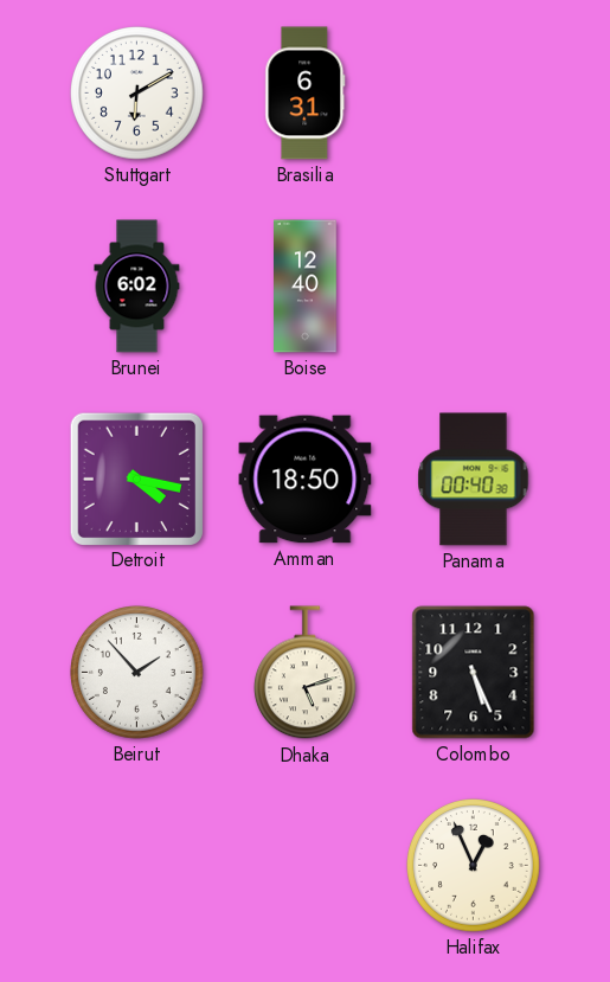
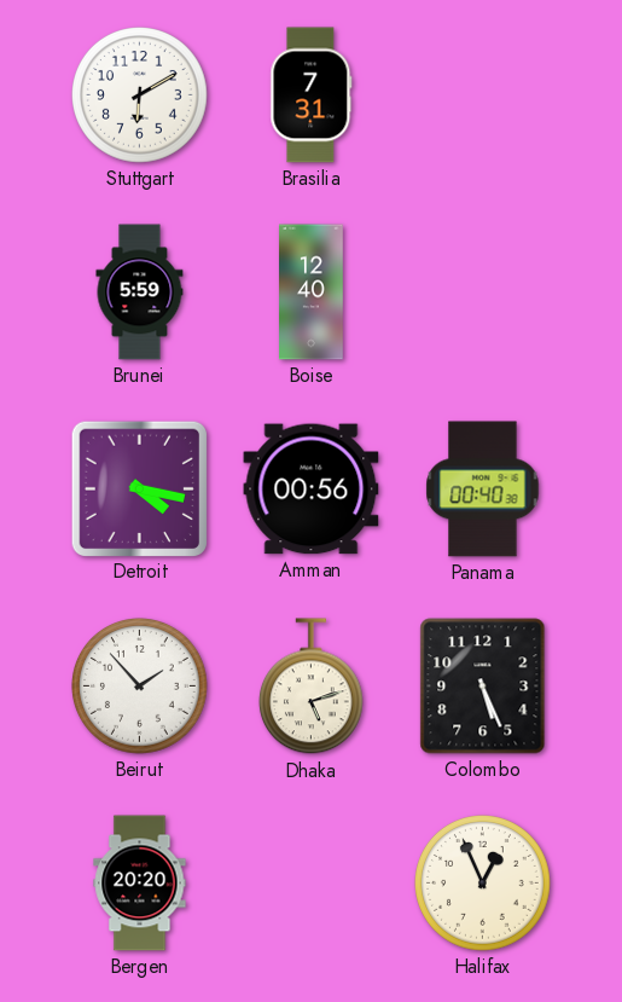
Brasilia: 6:31 -> 7:31
Brunei: 6:02 -> 5:59
Amman: 18:50 -> 00:56
Bergen: none -> 20:20
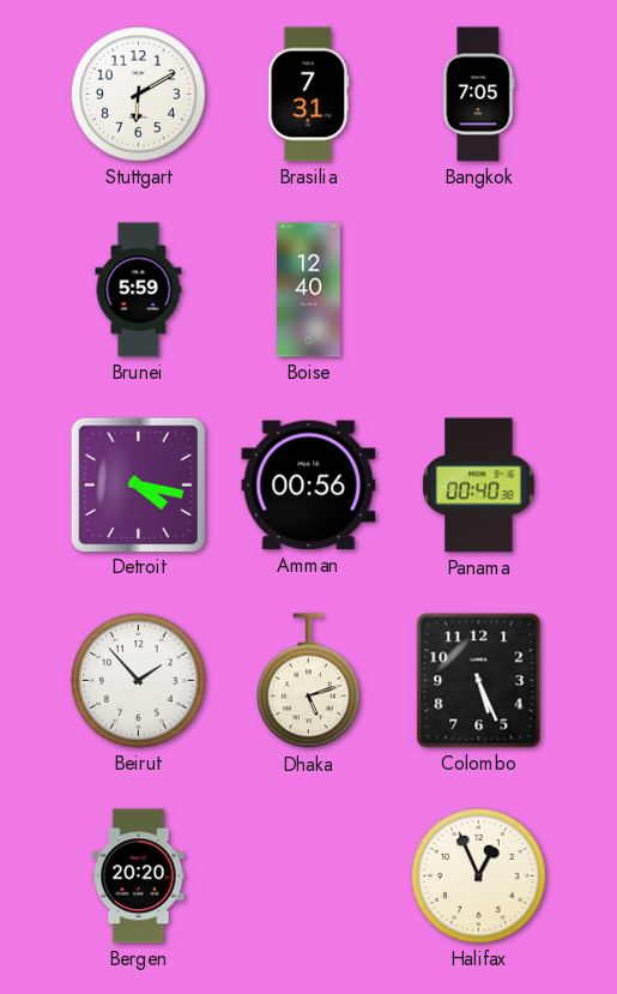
Bangkok: none -> 7:05
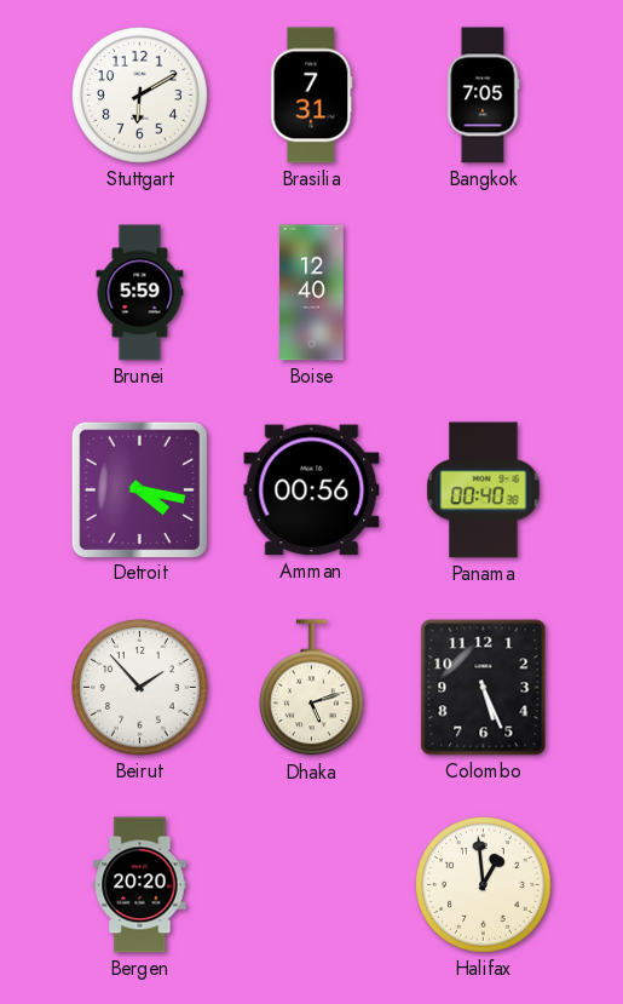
Halifax: 12:56 -> 12:59
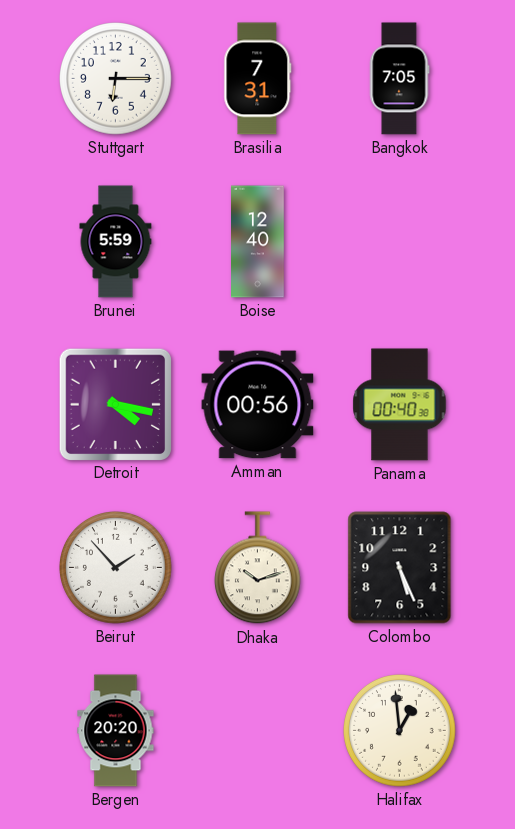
Stuttgart: 6:10 -> 6:15
Dhaka: 5:12 -> 10:12
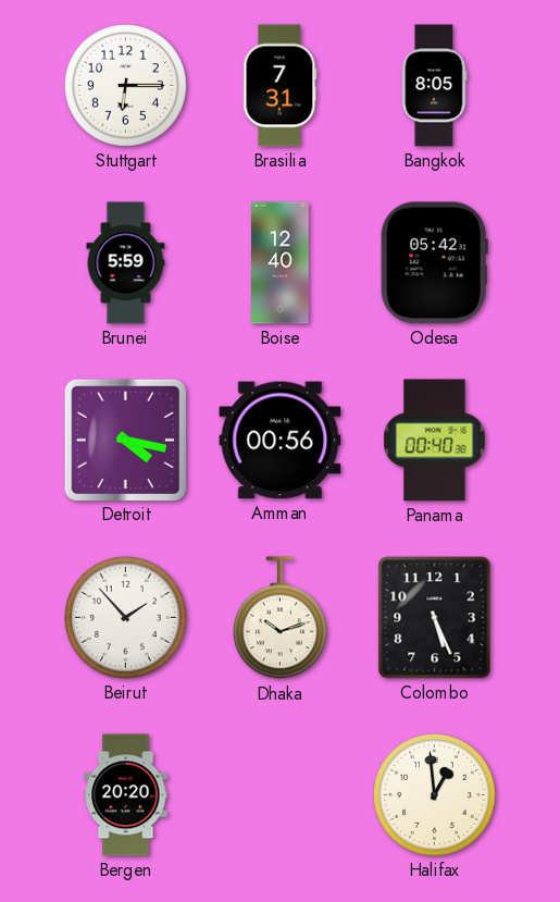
Bangkok: 7:05 -> 8:05
Odesa: none -> 05:42
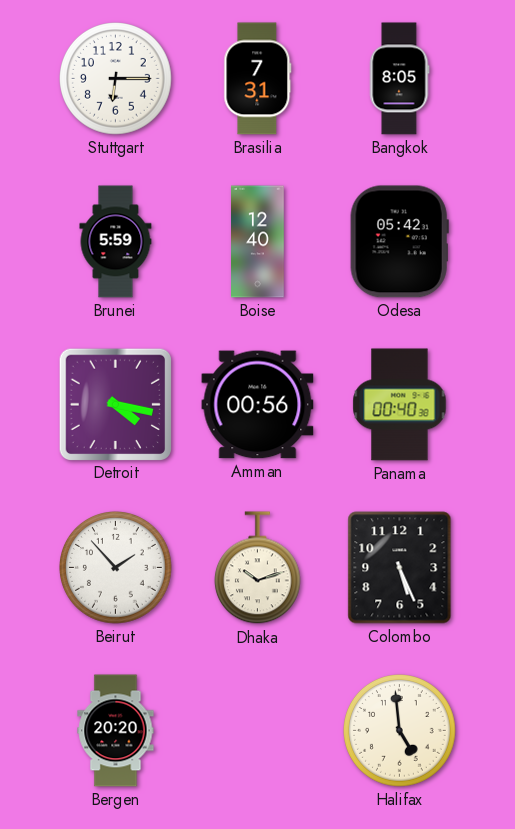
Halifax: 12:59 -> 4:59
